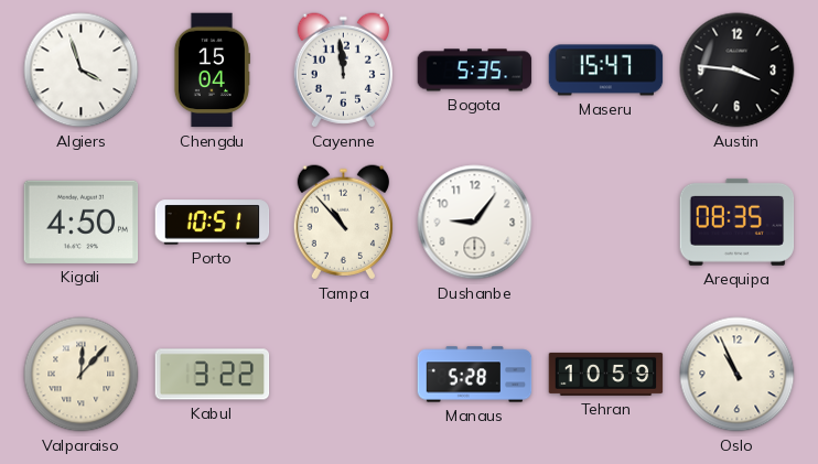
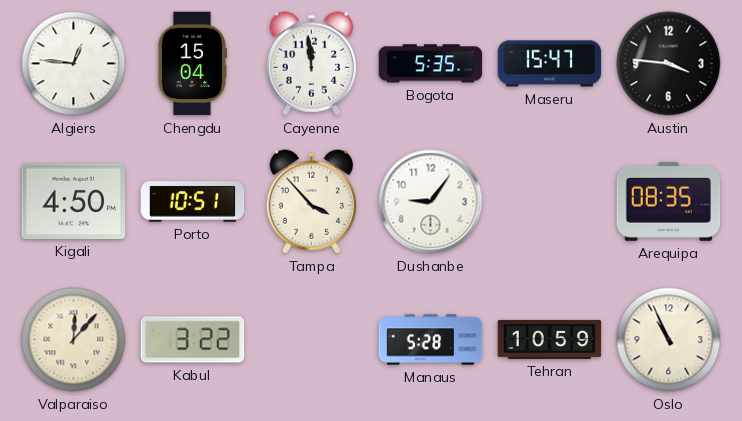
Algiers: 3:57 -> 12:46
Tampa: 10:53 -> 3:53
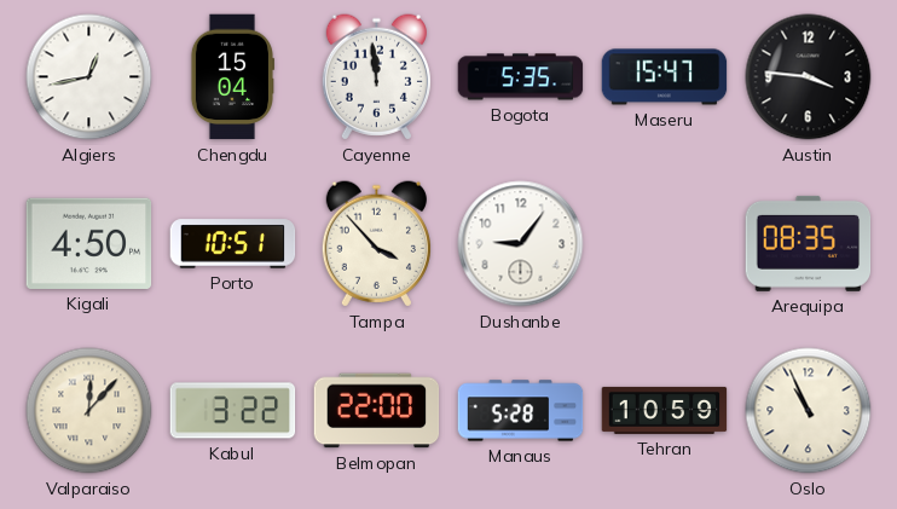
Algiers: 12:46 -> 12:43
Belmopan: none -> 22:00
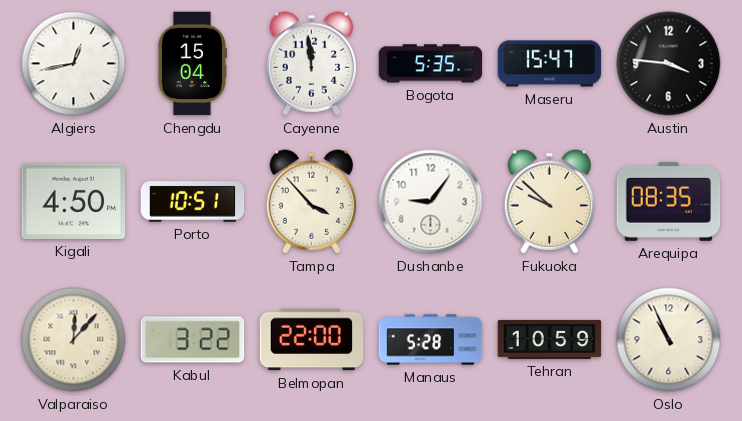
Fukuoka: none -> 9:52
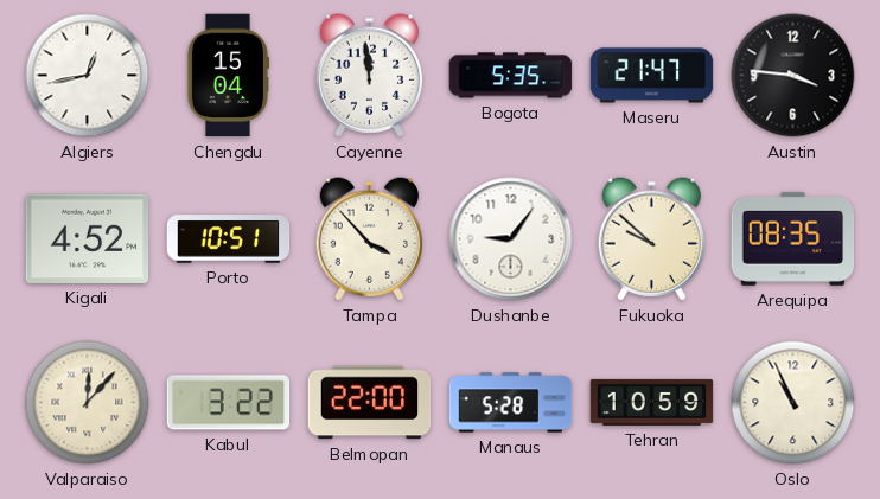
Maseru: 15:47 -> 21:47
Kigali: 4:50 -> 4:52
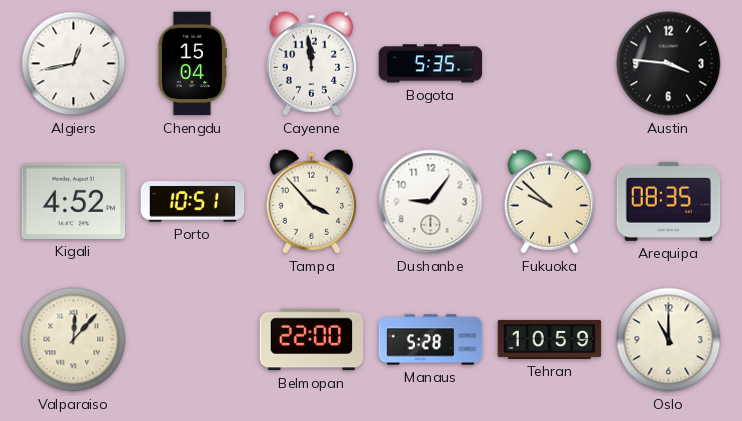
Maseru: 21:47 -> none
Kabul: 3:22 -> none
Oslo: 10:56 -> 11:00
